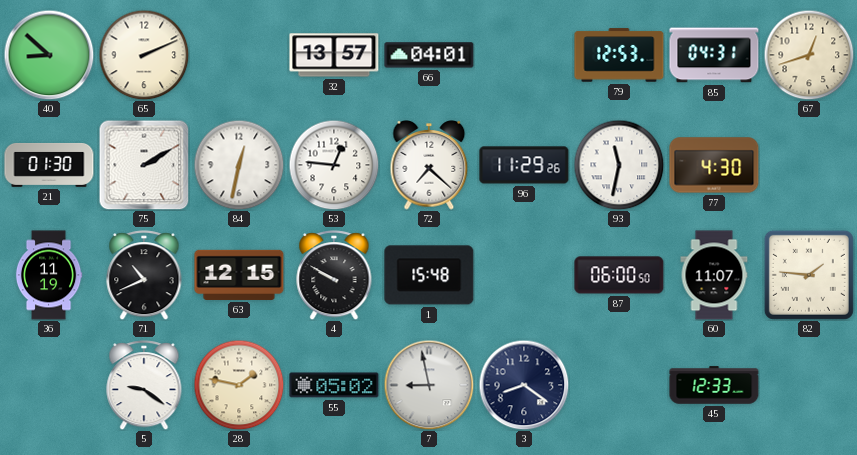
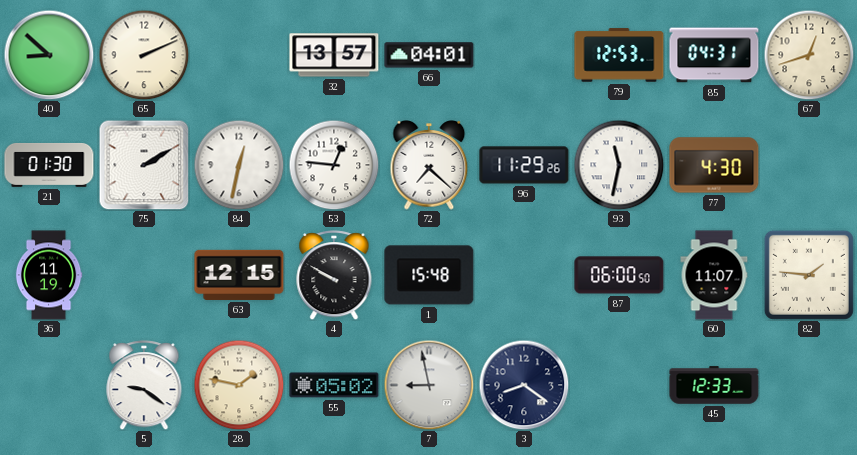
71: 10:41 -> none
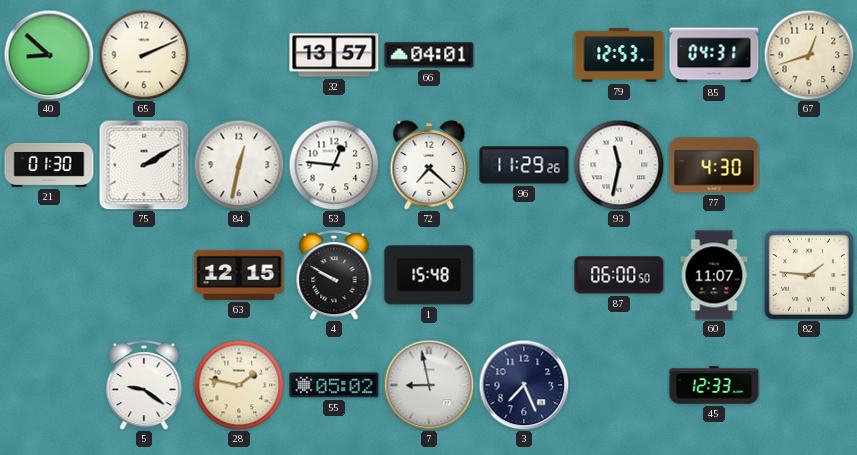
36: 11:19 -> none
3: 8:21 -> 7:26
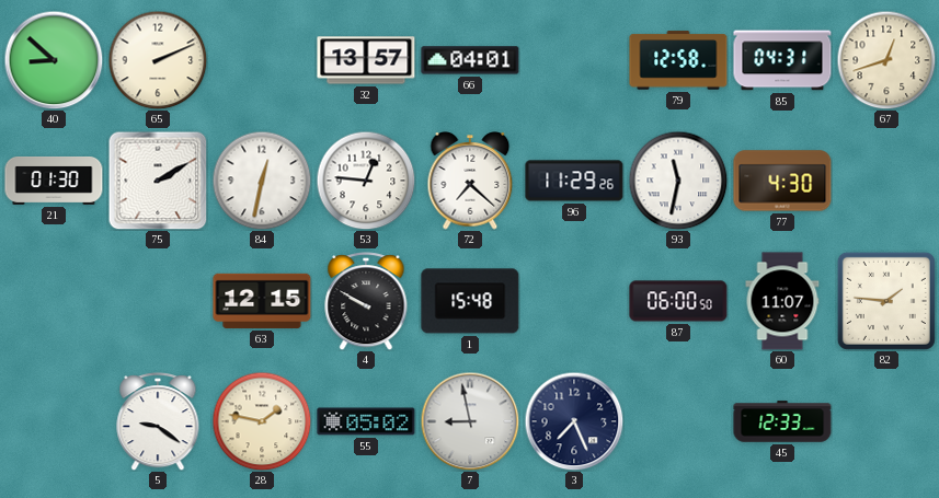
79: 12:53 -> 12:58
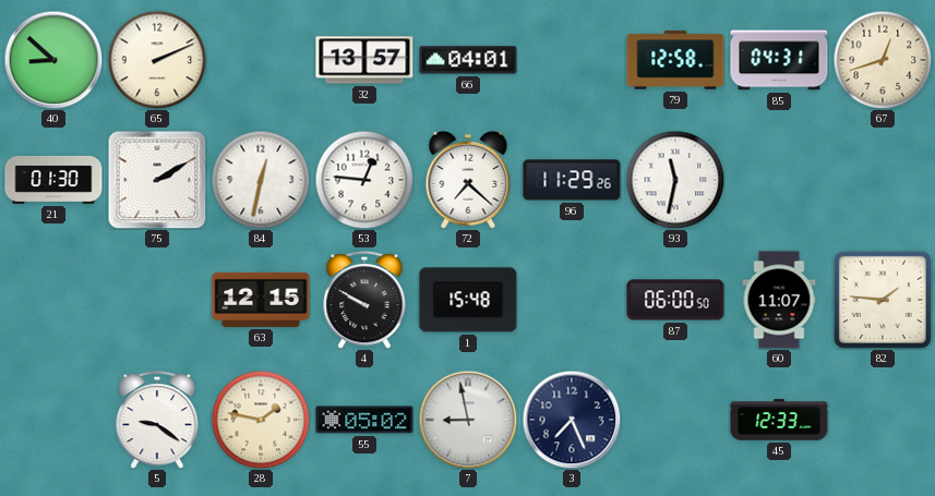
77: 4:30 -> none
